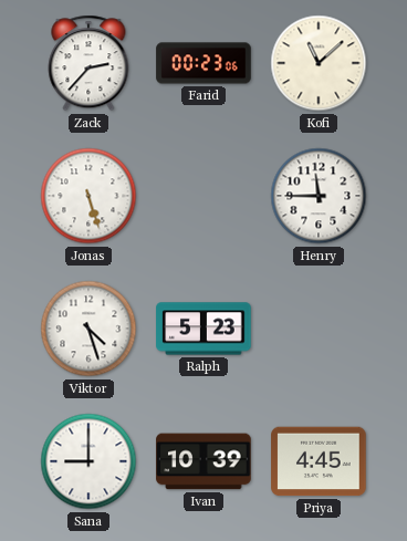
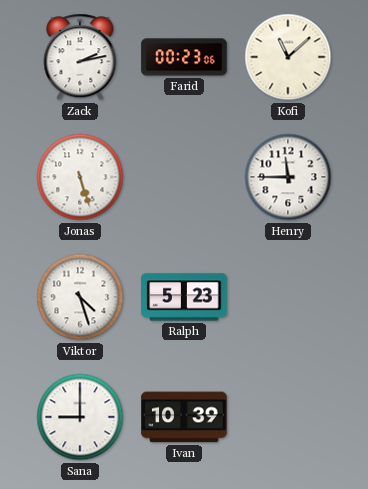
Zack: 2:37 -> 2:13
Priya: 4:45 -> none
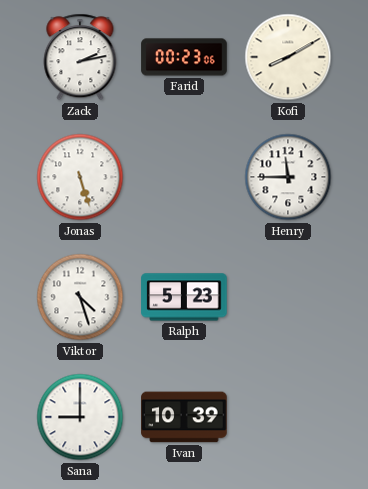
Kofi: 11:08 -> 8:10
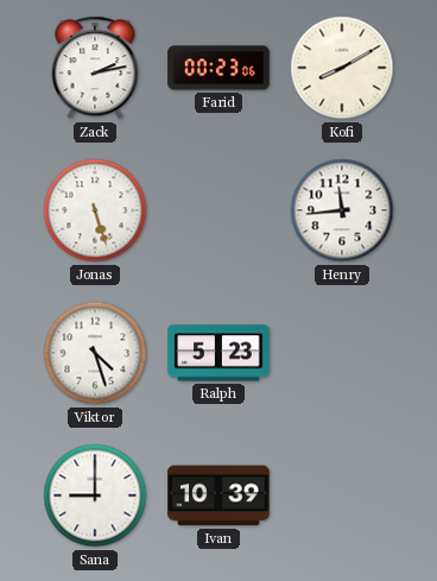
Henry: 11:45 -> 11:44
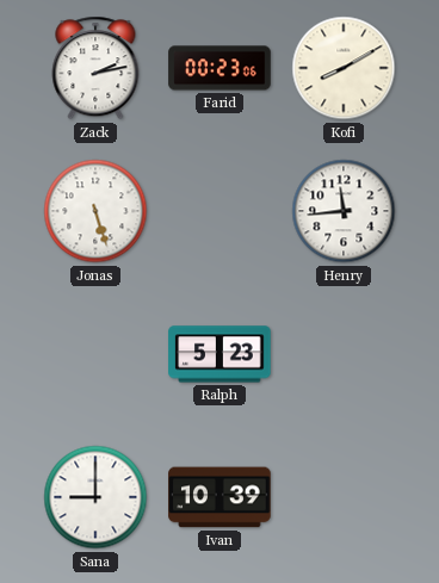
Viktor: 4:27 -> none
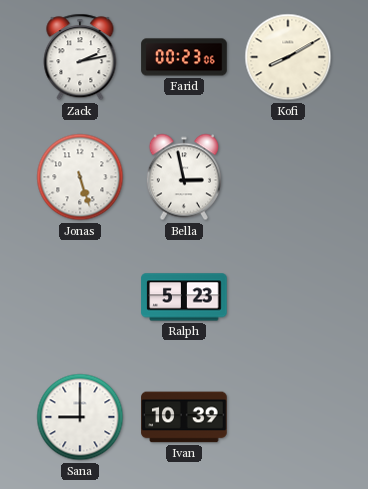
Bella: none -> 2:58
Henry: 11:44 -> none
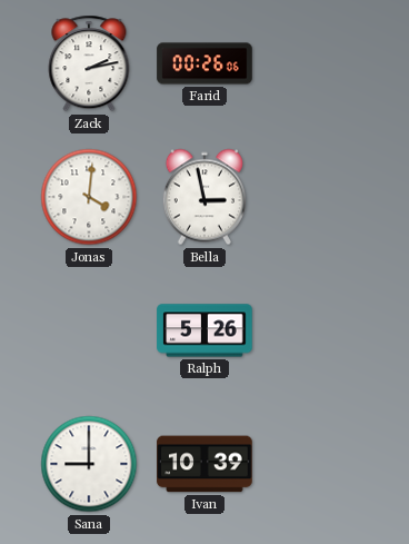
Farid: 00:23 -> 00:26
Kofi: 8:10 -> none
Jonas: 5:27 -> 4:01
Ralph: 5:23 -> 5:26
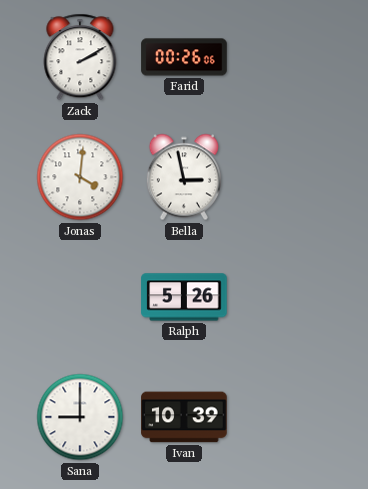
Zack: 2:13 -> 2:10
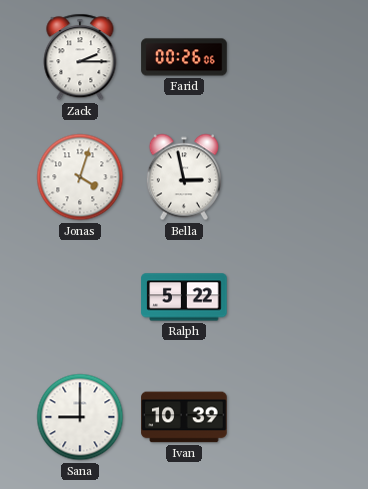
Zack: 2:10 -> 2:15
Jonas: 4:01 -> 4:03
Ralph: 5:26 -> 5:22
